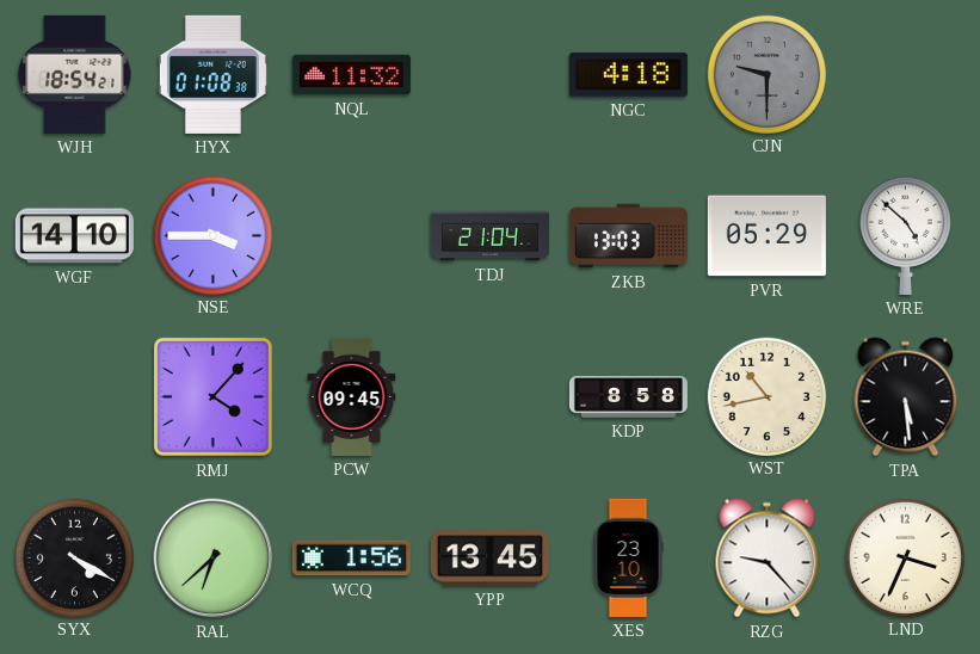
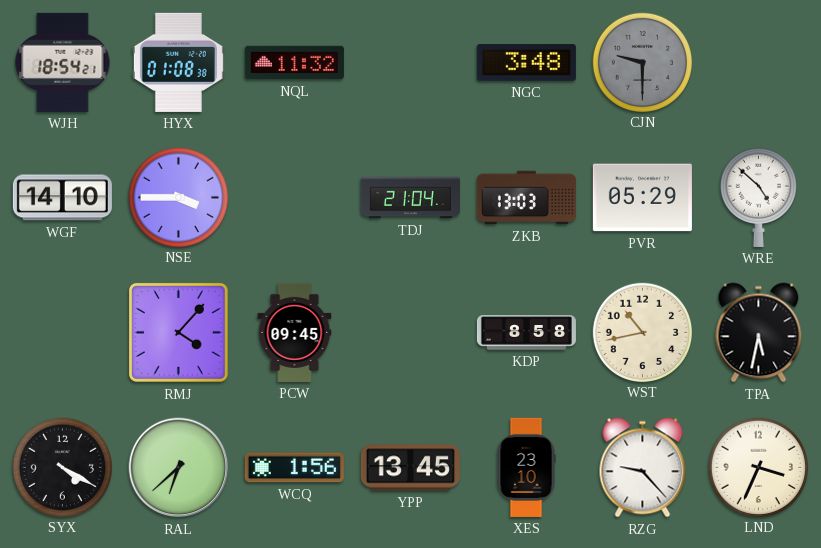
NGC: 4:18 -> 3:48
TPA: 5:29 -> 5:32
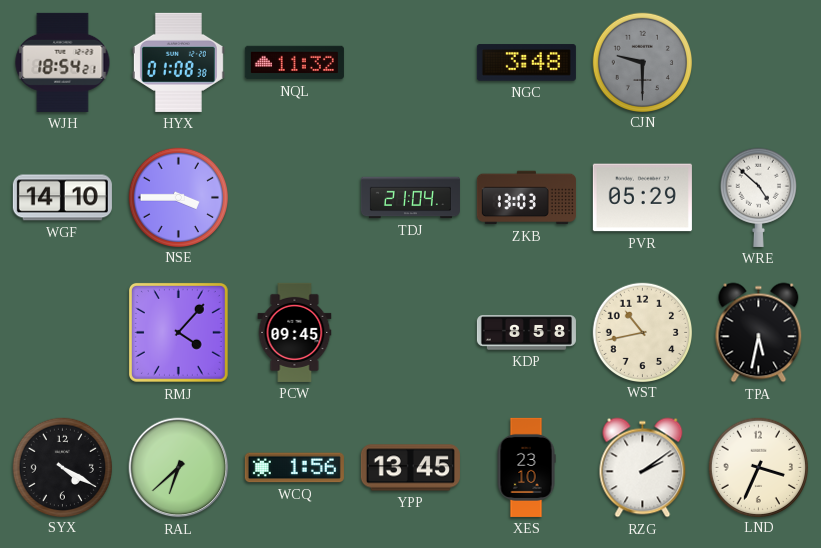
RZG: 9:23 -> 2:09
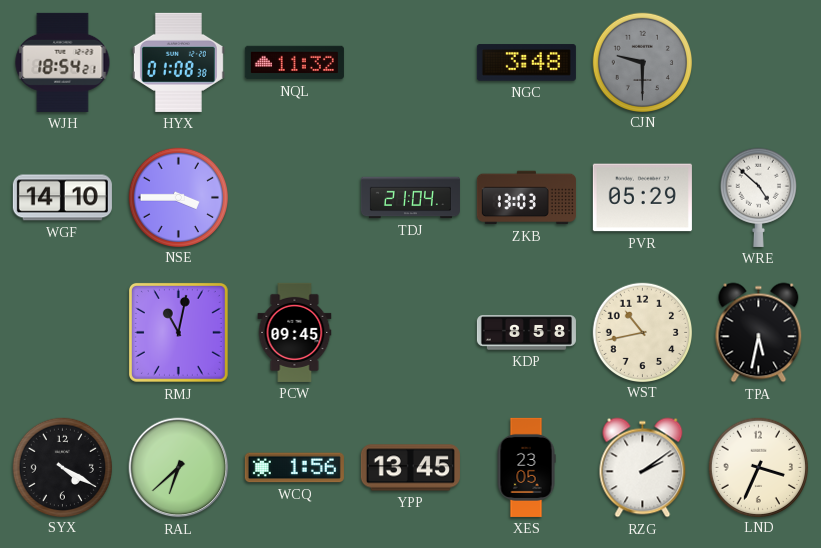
RMJ: 4:07 -> 11:02
XES: 23:10 -> 23:05
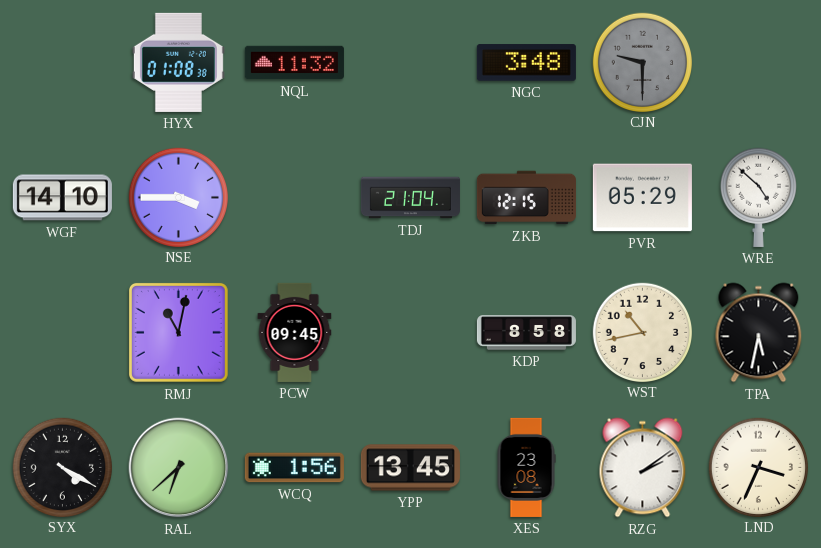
WJH: 18:54 -> none
ZKB: 13:03 -> 12:15
XES: 23:05 -> 23:08
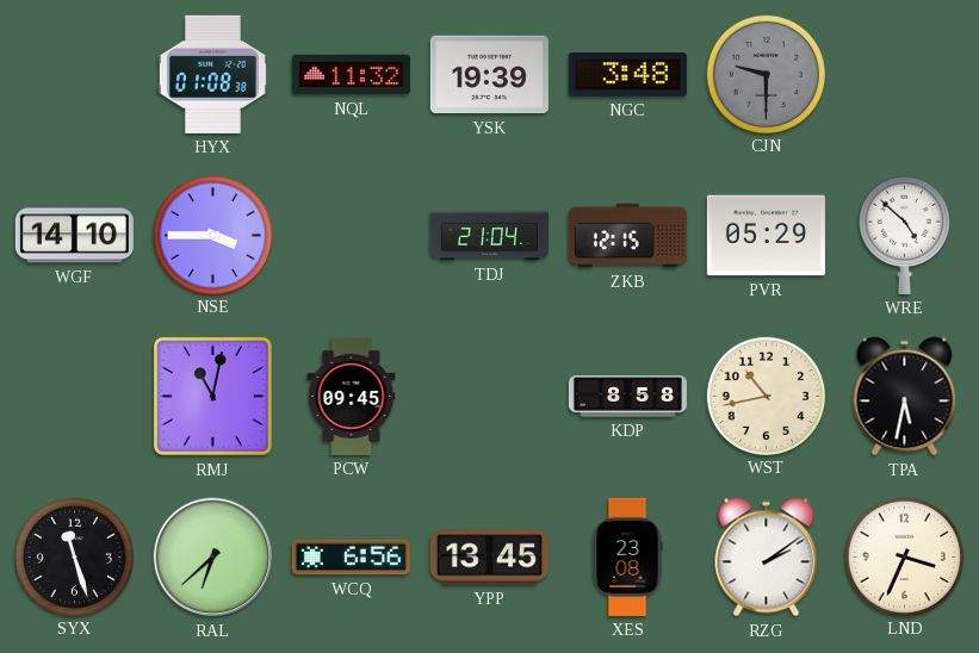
YSK: none -> 19:39
SYX: 4:20 -> 11:27
WCQ: 1:56 -> 6:56
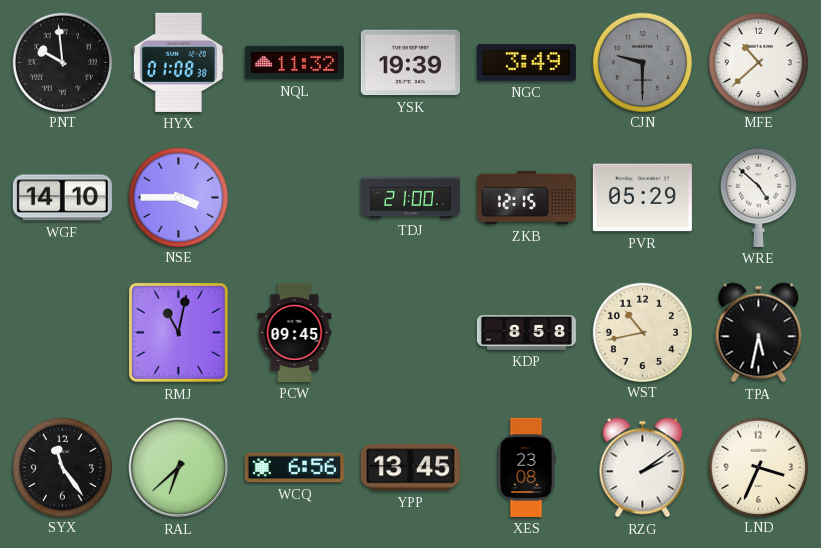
PNT: none -> 9:59
NGC: 3:48 -> 3:49
MFE: none -> 10:38
TDJ: 21:04 -> 21:00
SYX: 11:27 -> 11:24
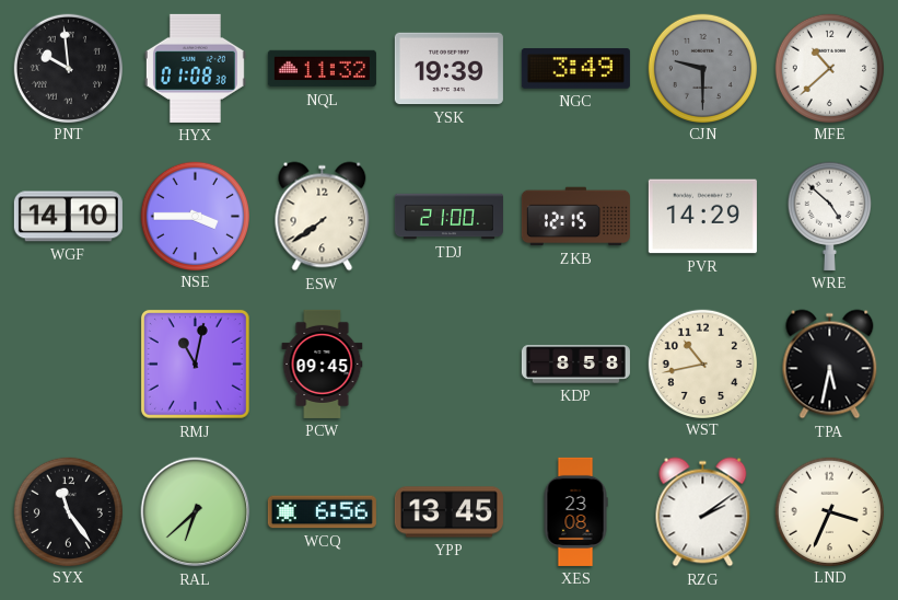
ESW: none -> 7:39
PVR: 05:29 -> 14:29
